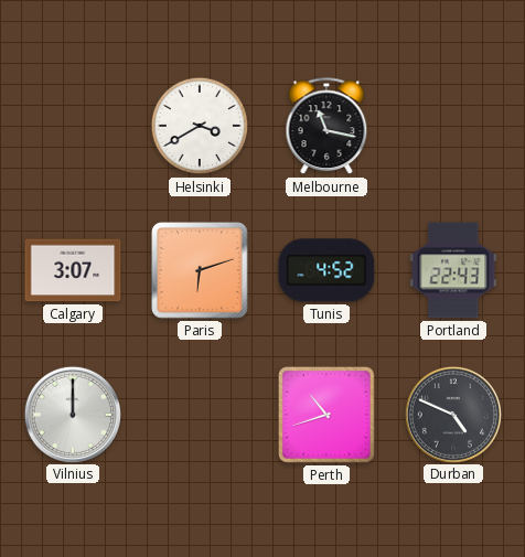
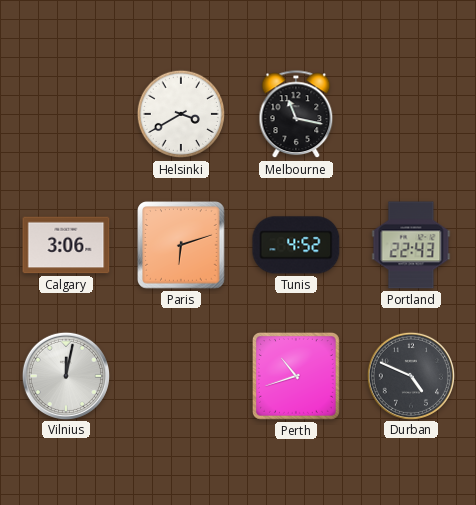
Calgary: 3:07 -> 3:06
Vilnius: 12:00 -> 12:02
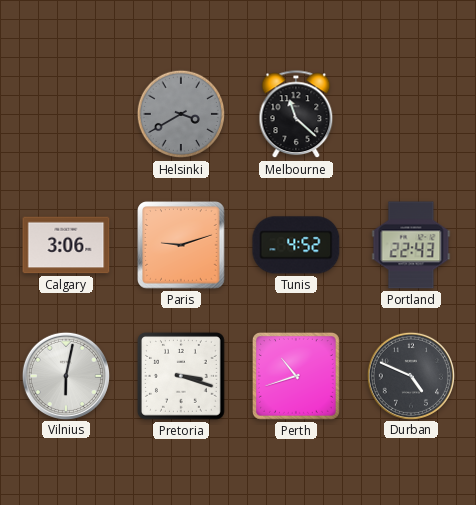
Helsinki dial: white -> grey
Melbourne: 11:17 -> 11:22
Paris: 6:12 -> 9:12
Vilnius: 12:02 -> 6:02
Pretoria: none -> 3:18
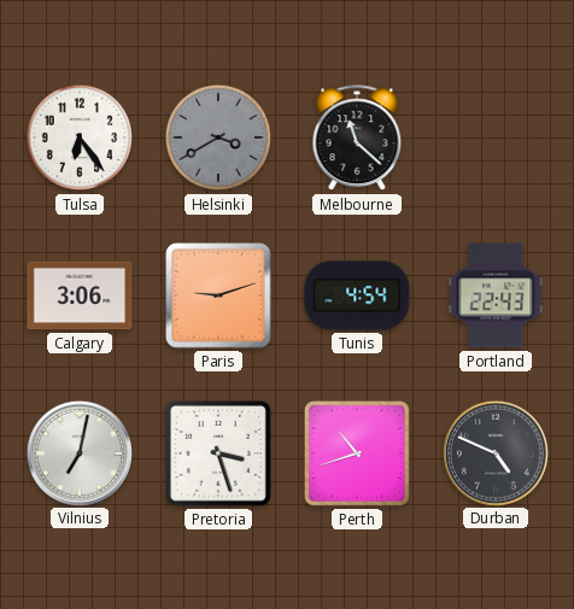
Tulsa: none -> 6:24
Tunis: 4:52 -> 4:54
Vilnius: 6:02 -> 7:02
Pretoria: 3:18 -> 3:27
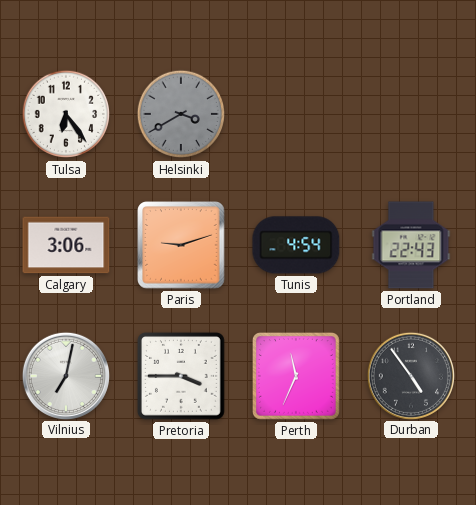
Melbourne: 11:22 -> none
Pretoria: 3:27 -> 3:45
Perth: 10:42 -> 11:34
Durban: 4:49 -> 4:54
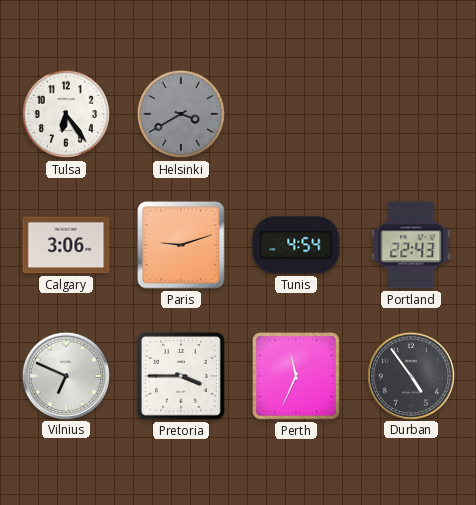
Vilnius: 7:02 -> 6:49
